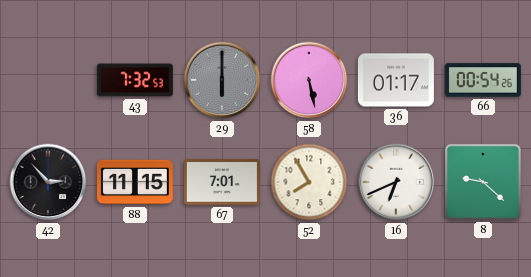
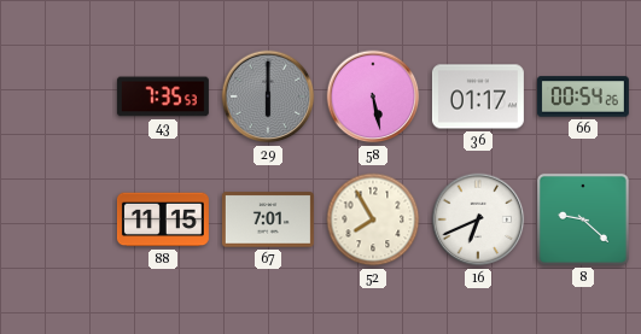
43: 7:32 -> 7:35
42: 2:53 -> none
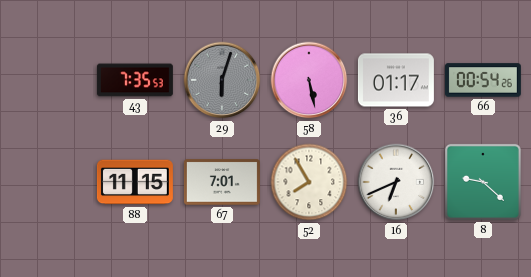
29: 6:00 -> 6:03
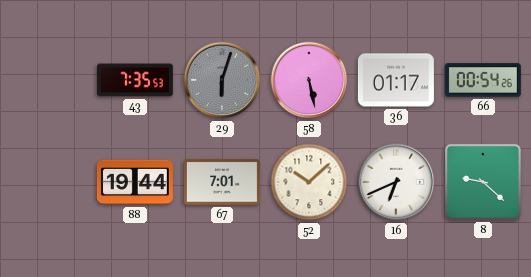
88: 11:15 -> 19:44
52: 7:55 -> 10:08
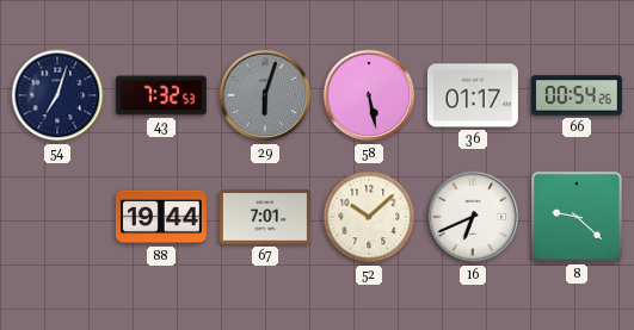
54: none -> 7:03
43: 7:35 -> 7:32
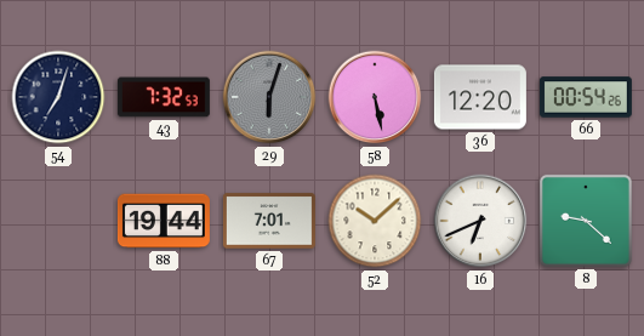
36: 01:17 -> 12:20
